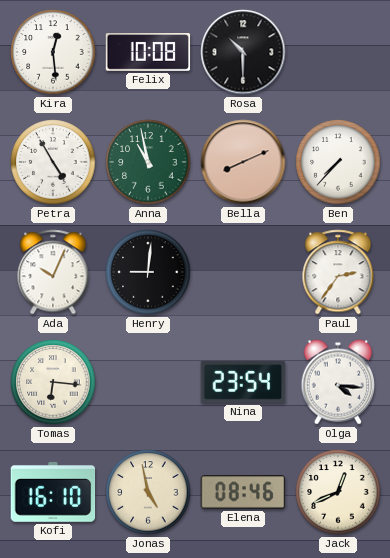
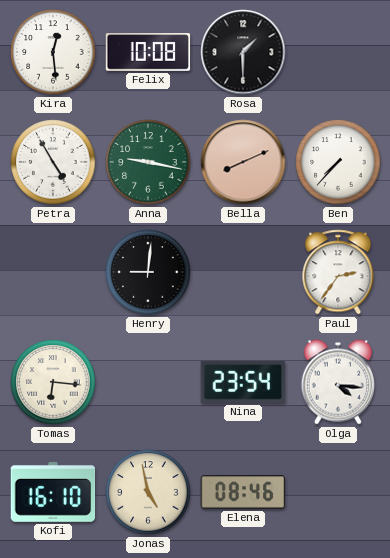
Rosa: 10:30 -> 1:30
Anna: 10:58 -> 9:17
Ada: 10:04 -> none
Jack: 12:41 -> none
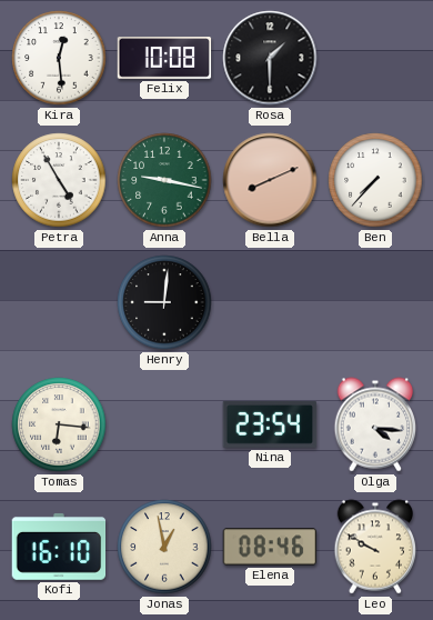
Paul: 2:36 -> none
Jonas: 4:58 -> 12:58
Leo: none -> 9:50
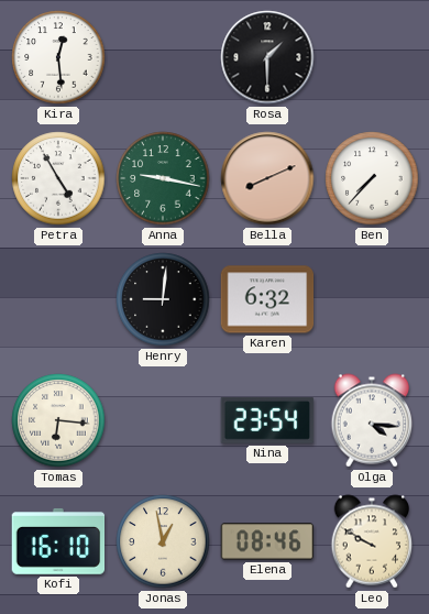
Felix: 10:08 -> none
Karen: none -> 6:32
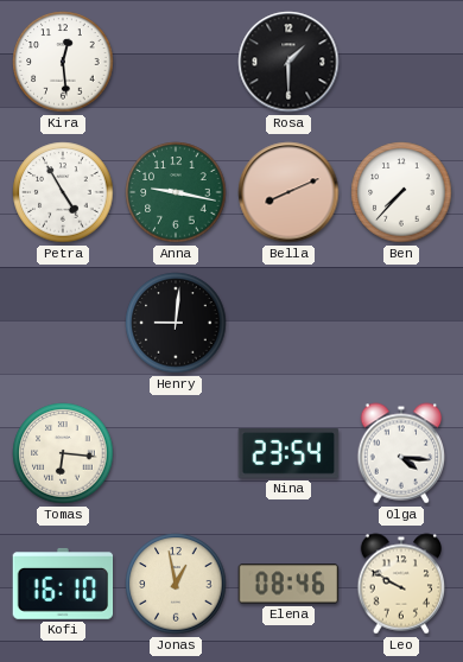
Karen: 6:32 -> none
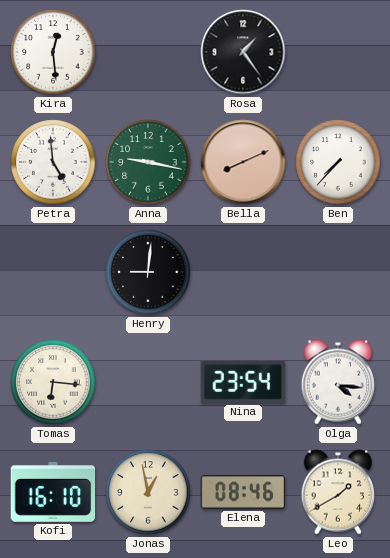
Rosa: 1:30 -> 1:24
Petra: 4:55 -> 4:59
Leo: 9:50 -> 1:40
